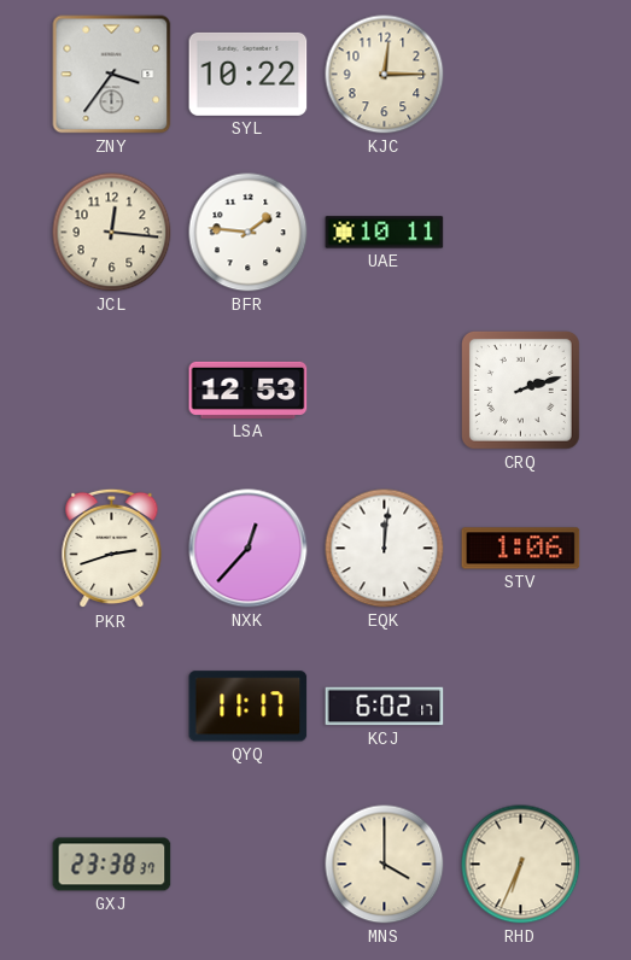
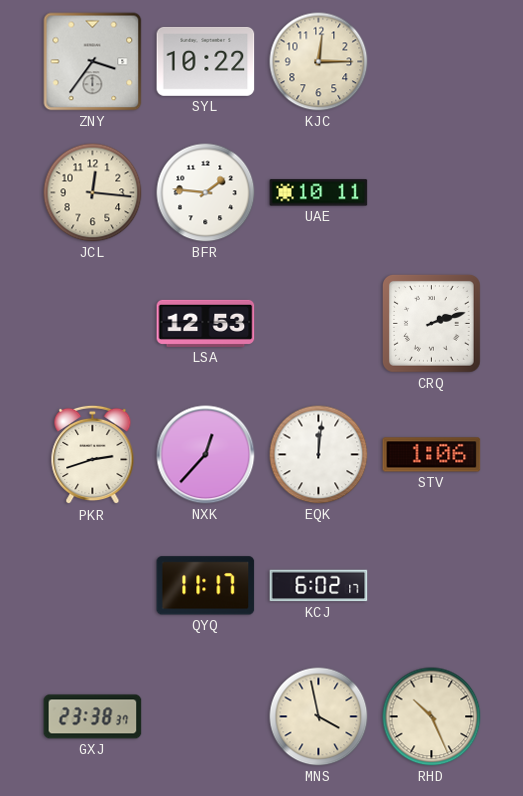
MNS: 4:00 -> 3:58
RHD: 6:34 -> 10:26
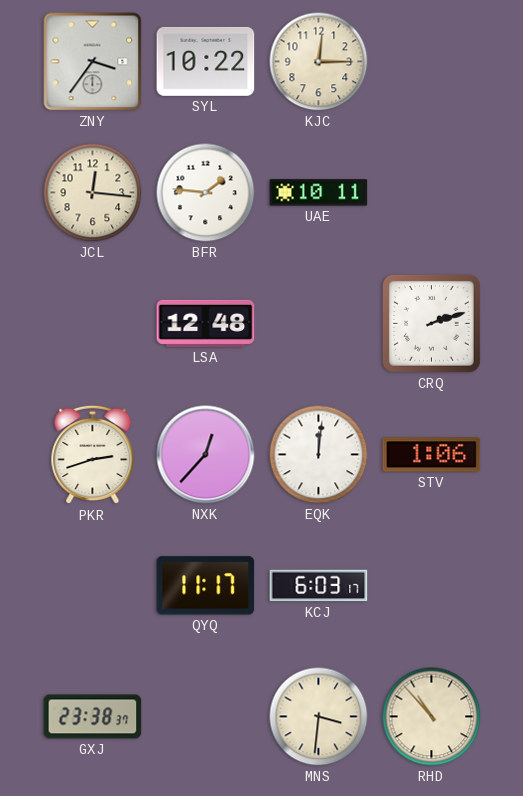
LSA: 12:53 -> 12:48
KCJ: 6:02 -> 6:03
MNS: 3:58 -> 3:31
RHD: 10:26 -> 10:53
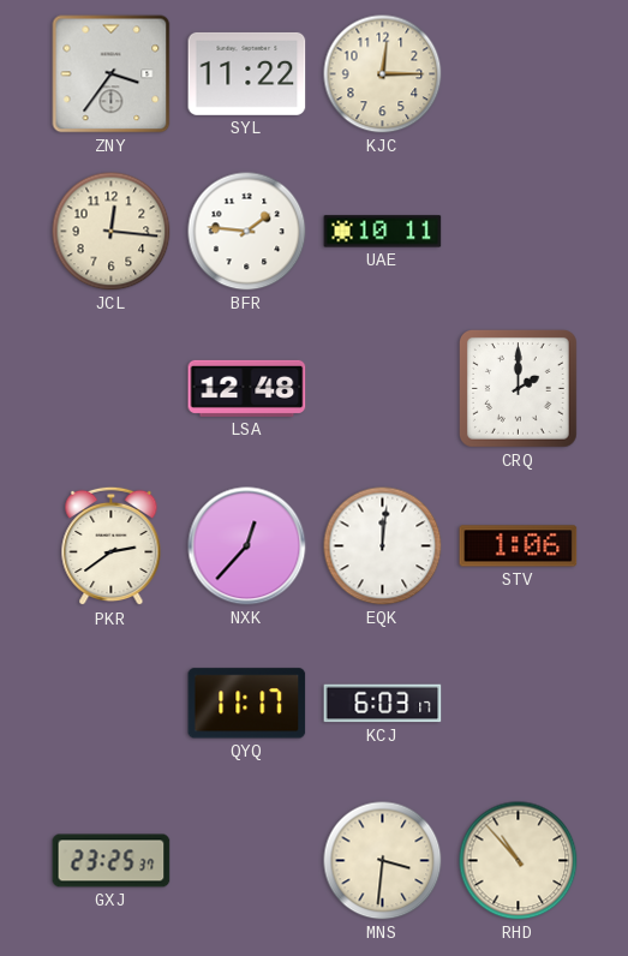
SYL: 10:22 -> 11:22
CRQ: 2:12 -> 2:00
PKR: 2:42 -> 2:39
GXJ: 23:38 -> 23:25
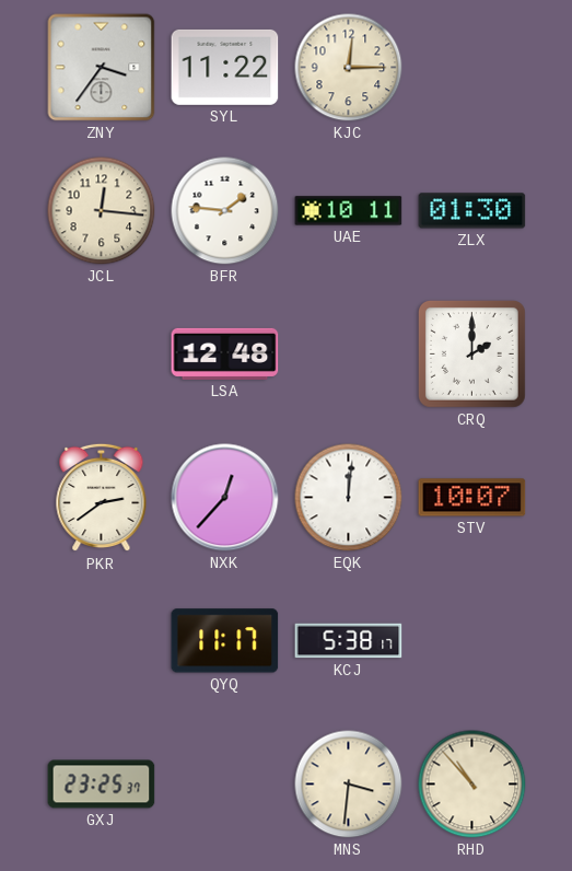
ZLX: none -> 01:30
STV: 1:06 -> 10:07
KCJ: 6:03 -> 5:38
